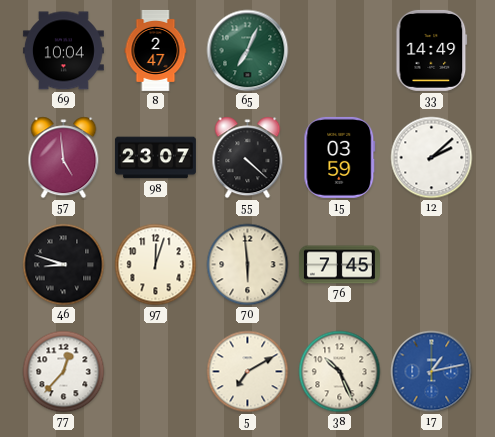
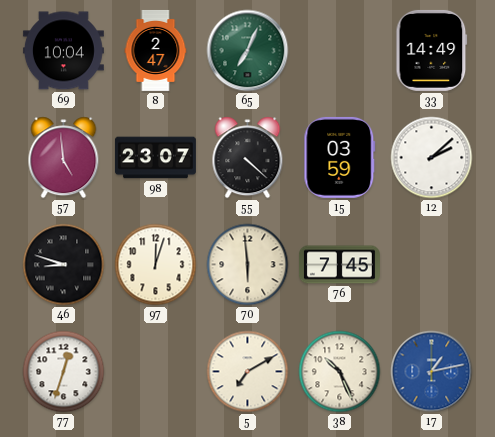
77: 12:37 -> 12:33
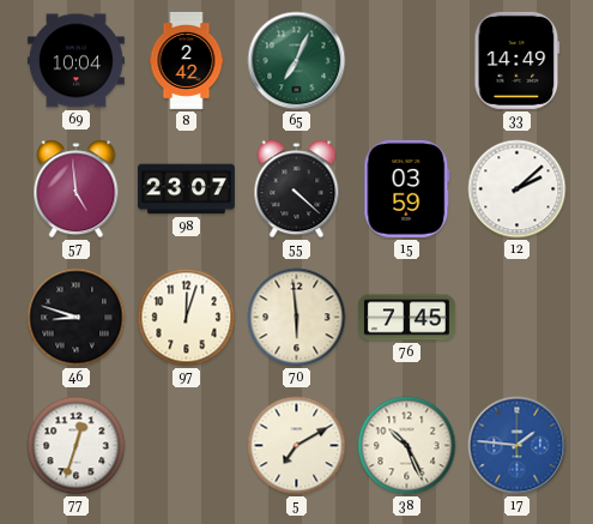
8: 2:47 -> 2:42
17: 1:13 -> 1:46
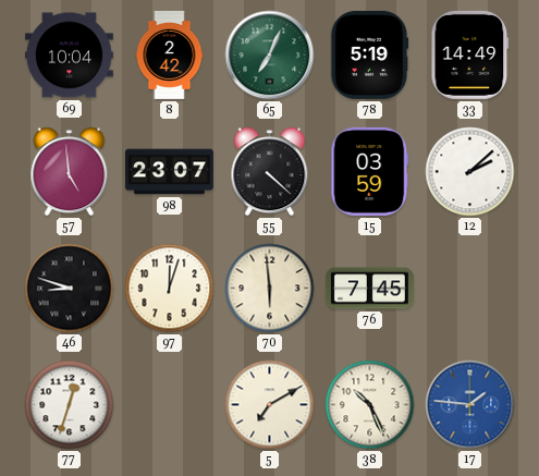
78: none -> 5:19
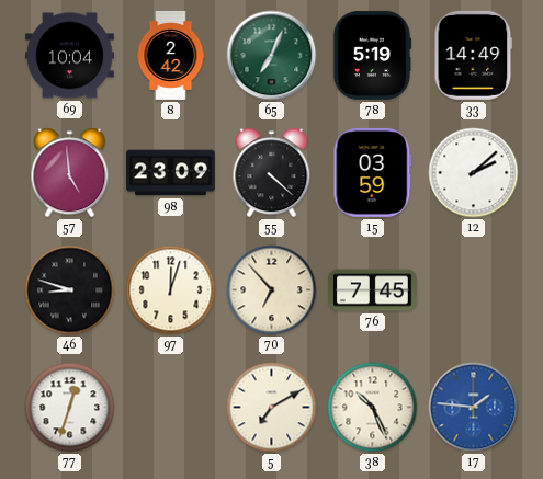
98: 23:07 -> 23:09
70: 5:59 -> 6:53
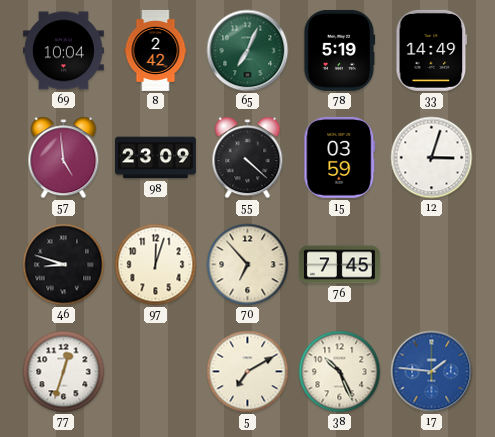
12: 2:08 -> 3:03
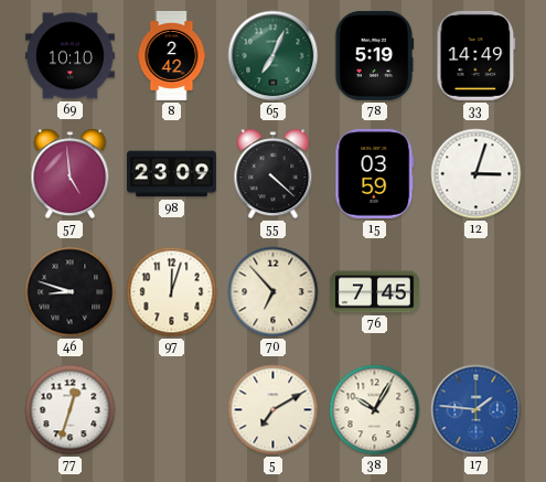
69: 10:04 -> 10:10
38: 10:26 -> 10:05
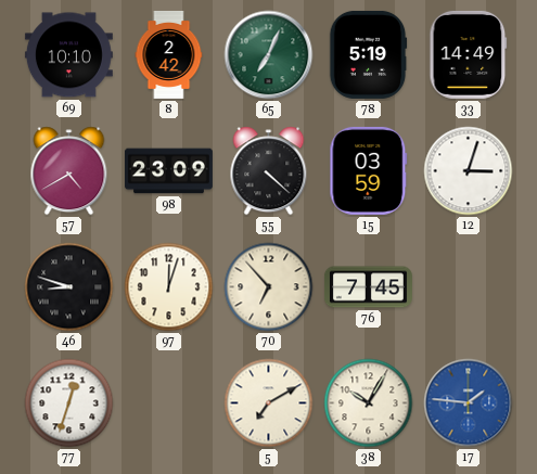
57: 4:59 -> 4:40
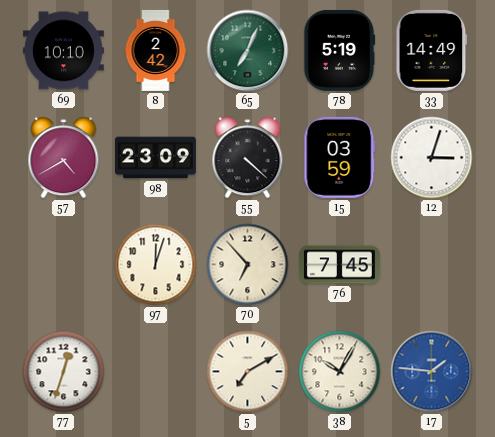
46: 8:48 -> none
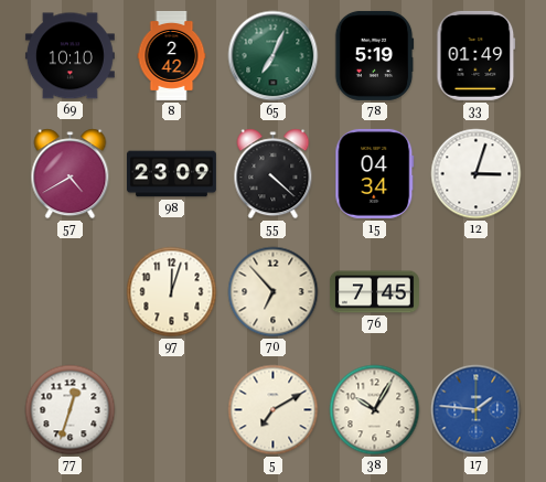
33: 14:49 -> 01:49
15: 03:59 -> 04:34
